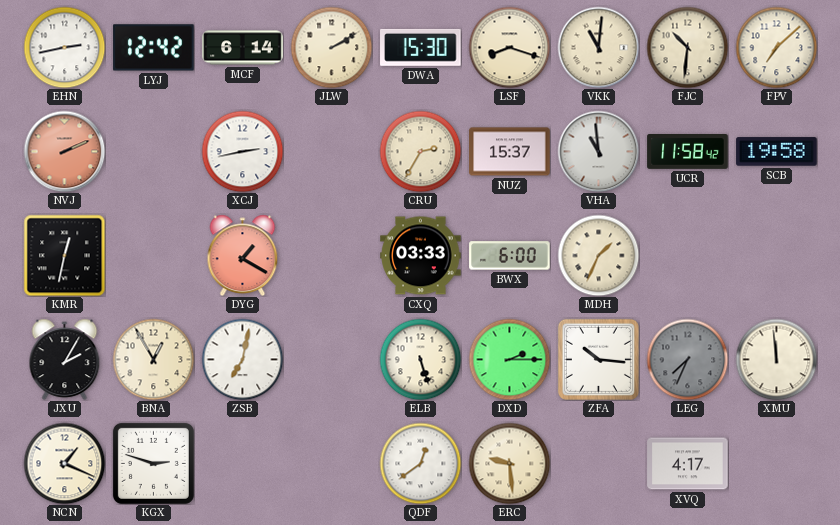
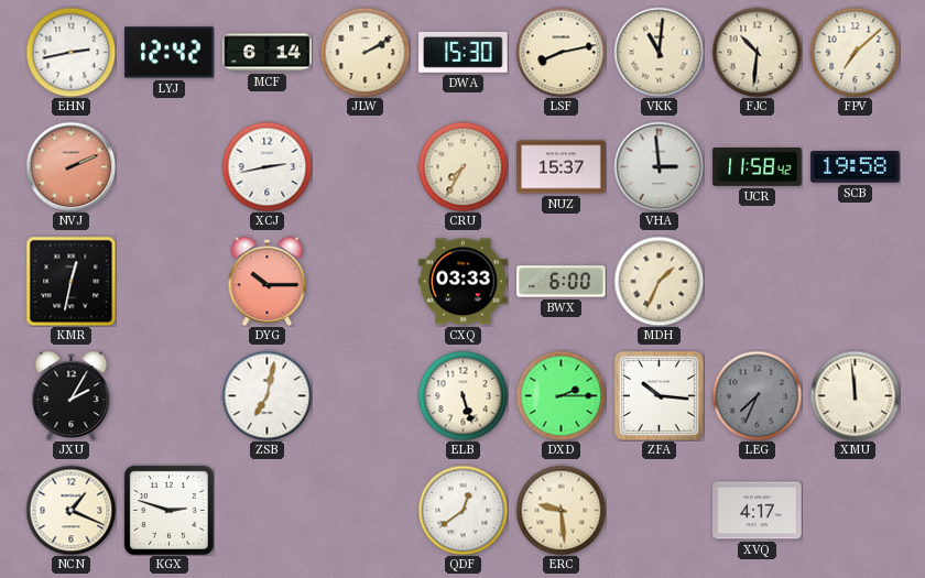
LSF: 8:18 -> 8:13
CRU: 2:35 -> 7:35
VHA: 10:59 -> 2:59
DYG: 1:20 -> 10:15
BNA: 12:55 -> none
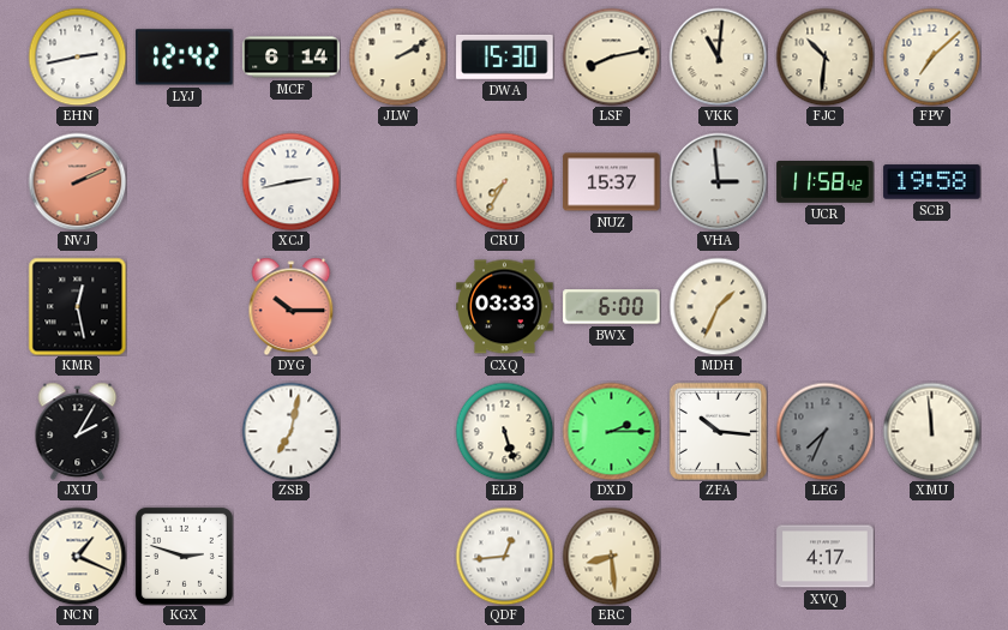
KMR: 12:32 -> 12:28
QDF: 12:39 -> 12:44
ERC: 9:29 -> 8:29
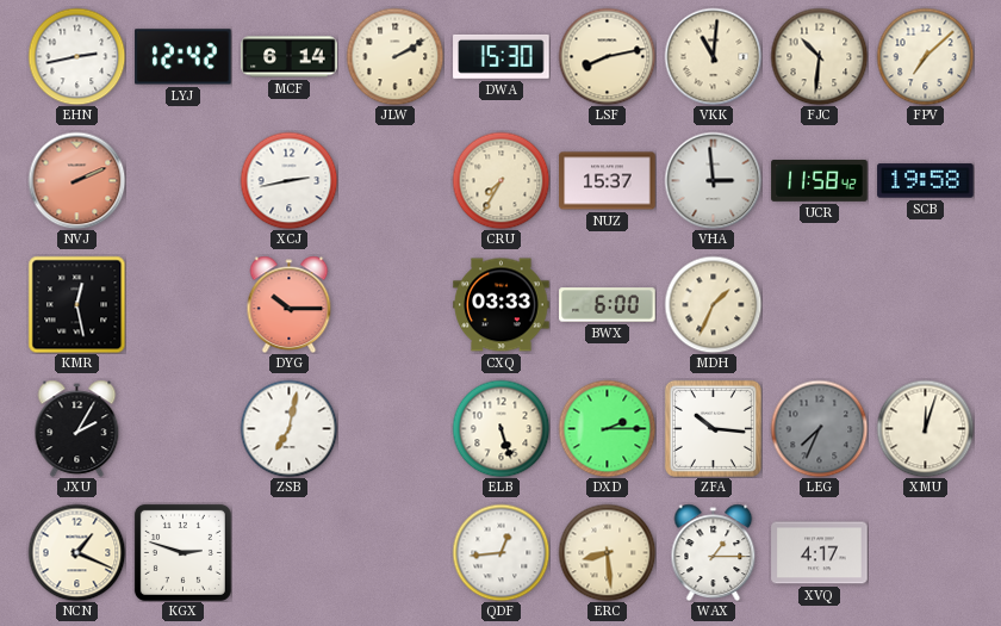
XMU: 11:59 -> 12:03
WAX: none -> 1:15
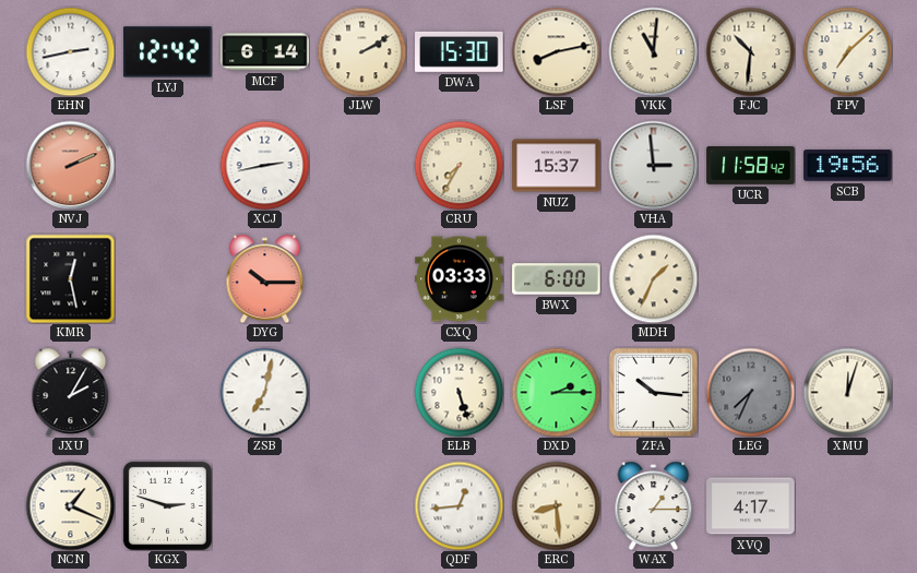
SCB: 19:58 -> 19:56
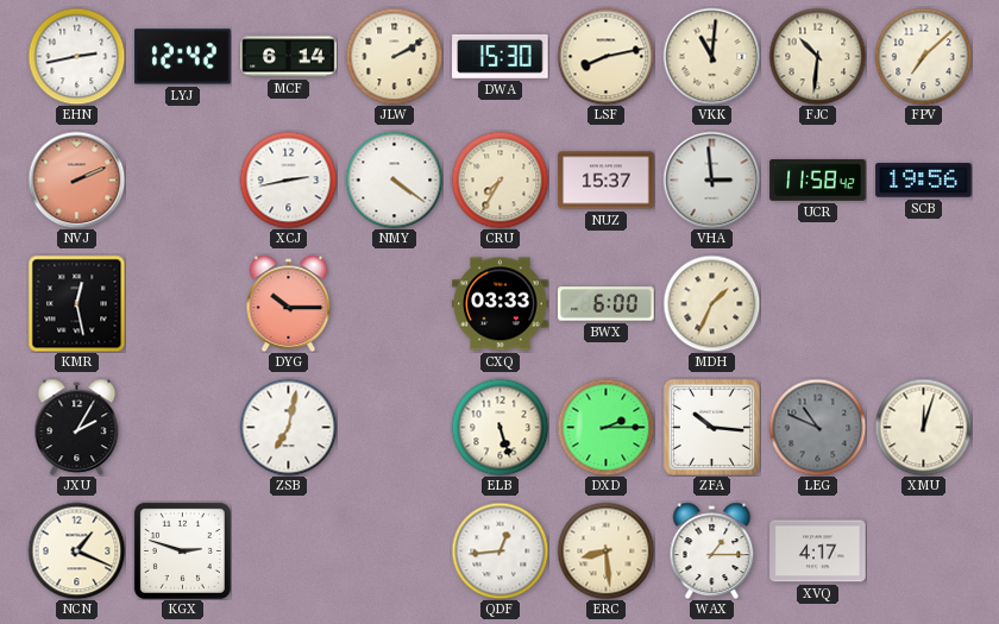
NMY: none -> 4:21
LEG: 7:34 -> 10:49
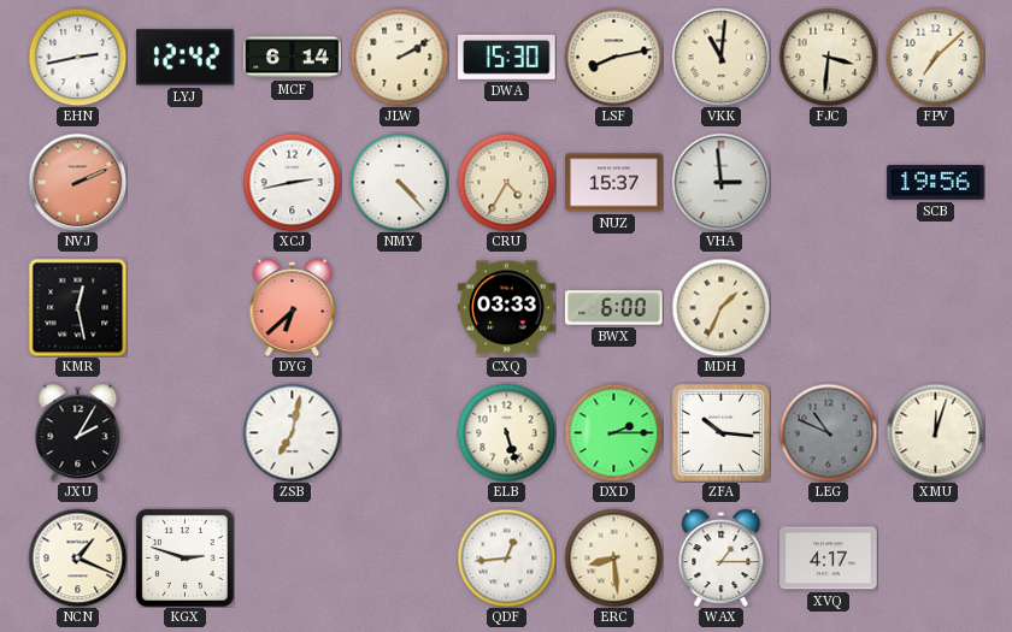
FJC: 10:31 -> 3:31
NMY: 4:21 -> 4:23
CRU: 7:35 -> 4:35
UCR: 11:58 -> none
DYG: 10:15 -> 6:38
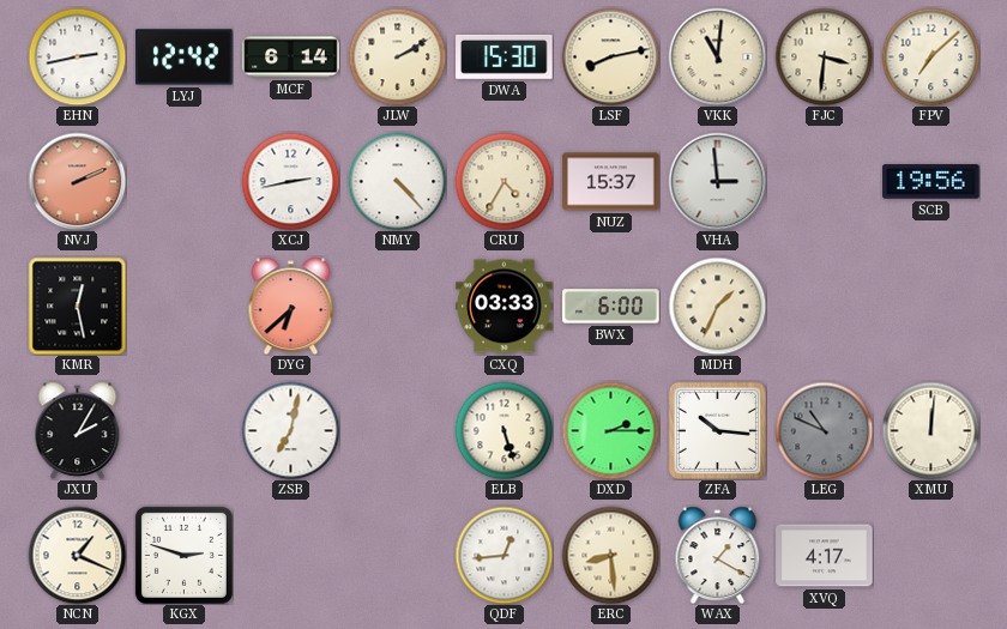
XMU: 12:03 -> 12:01
WAX: 1:15 -> 1:20
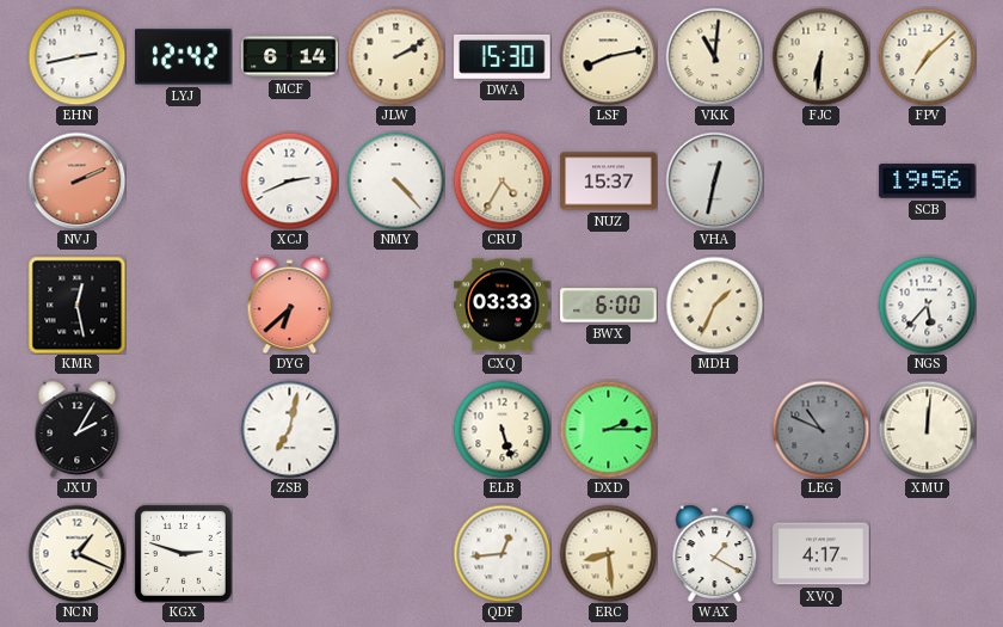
FJC: 3:31 -> 6:31
XCJ: 2:43 -> 2:41
VHA: 2:59 -> 12:32
NGS: none -> 5:37
ZFA: 10:16 -> none
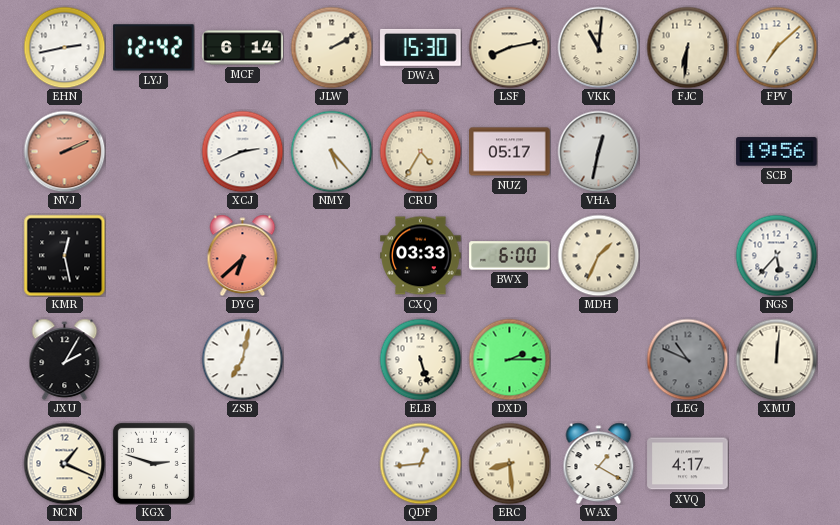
NMY: 4:23 -> 5:23
NUZ: 15:37 -> 05:17
